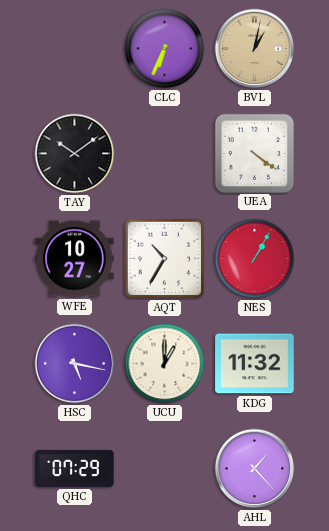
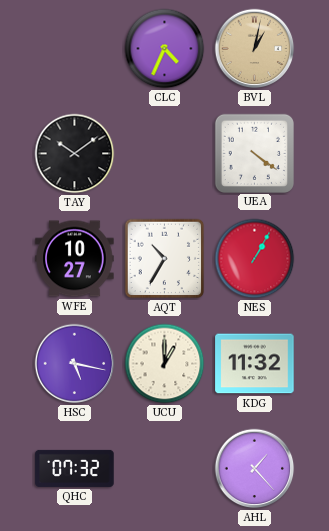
CLC: 6:34 -> 4:34
QHC: 07:29 -> 07:32
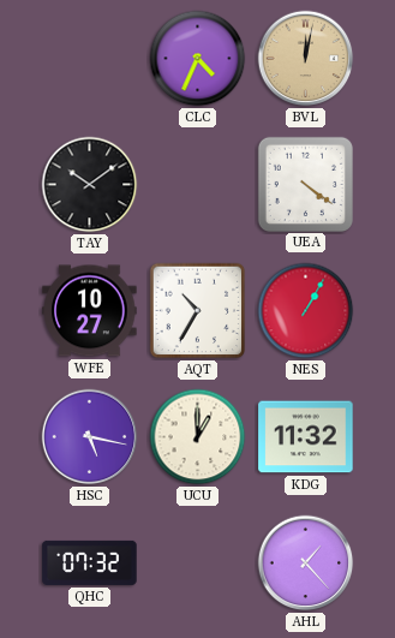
BVL: 1:02 -> 12:02
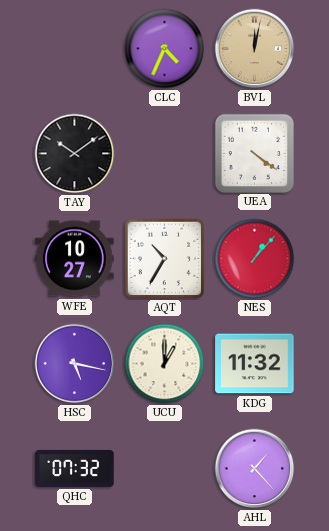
NES: 1:05 -> 1:07
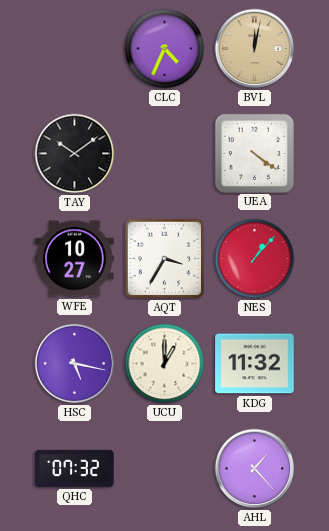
AQT: 10:35 -> 3:35
